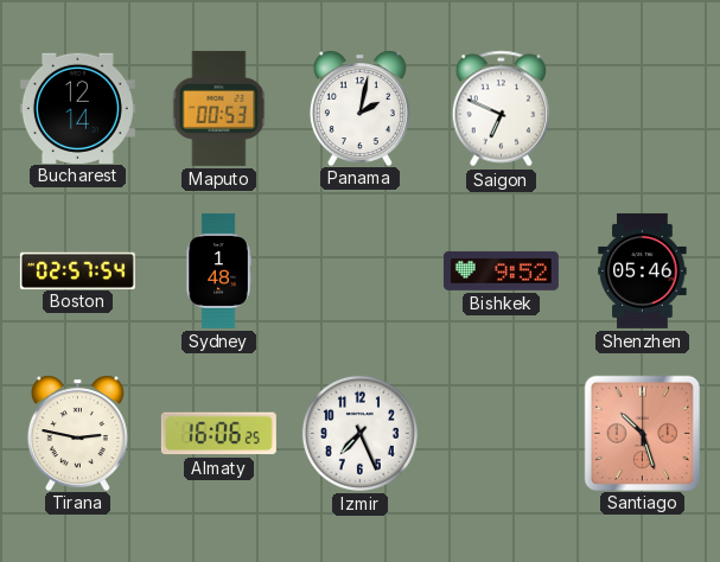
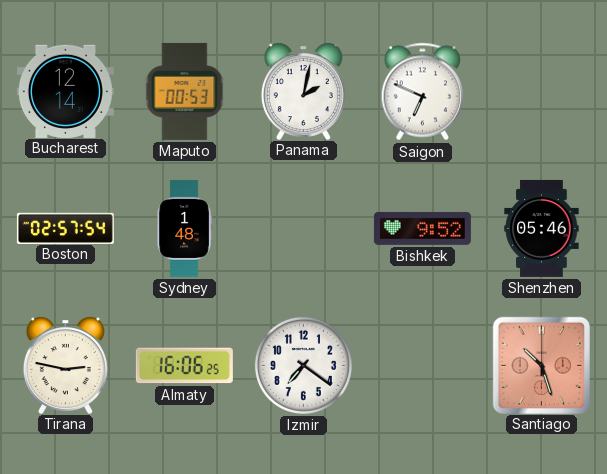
Izmir: 7:26 -> 7:21
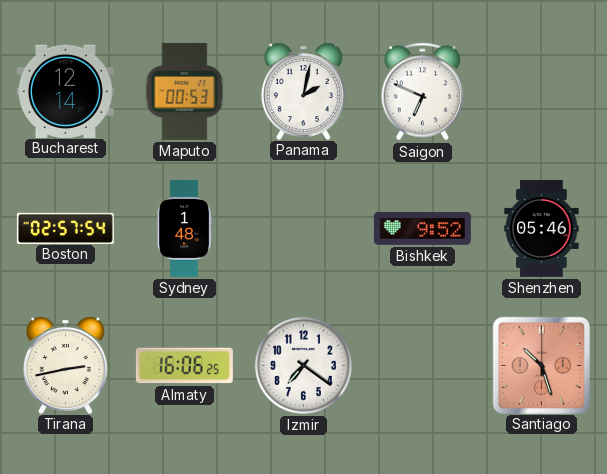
Tirana: 2:47 -> 2:43
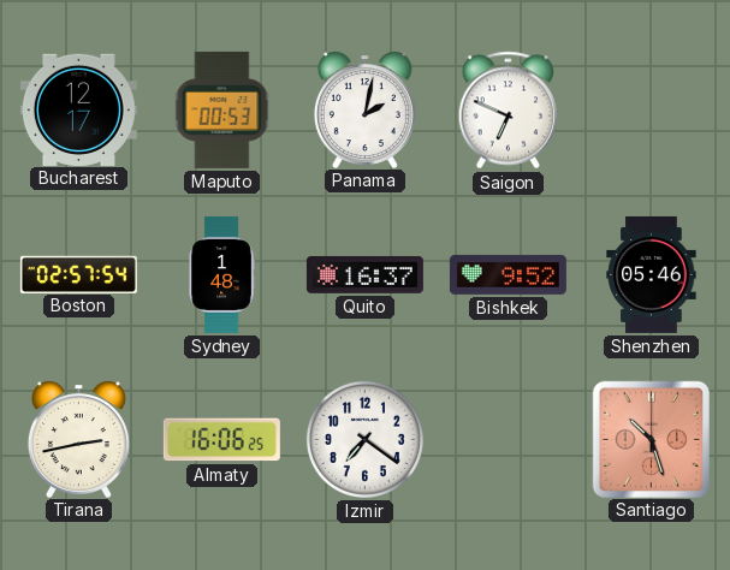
Bucharest: 12:14 -> 12:17
Quito: none -> 16:37
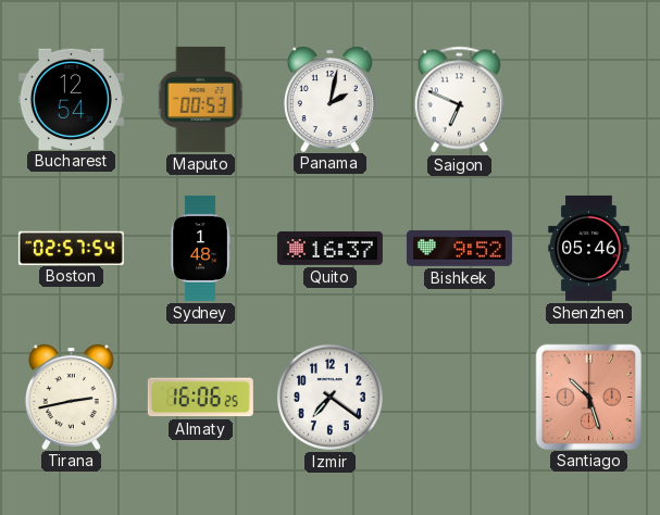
Bucharest: 12:17 -> 12:54
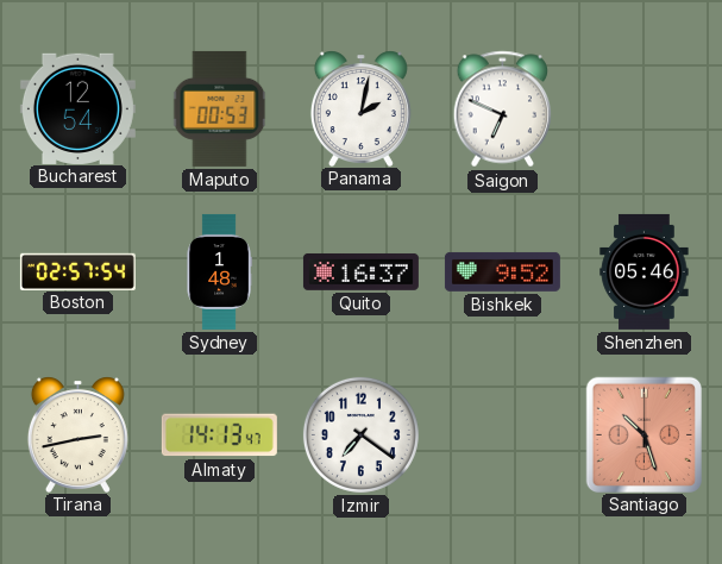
Almaty: 16:06 -> 14:13
